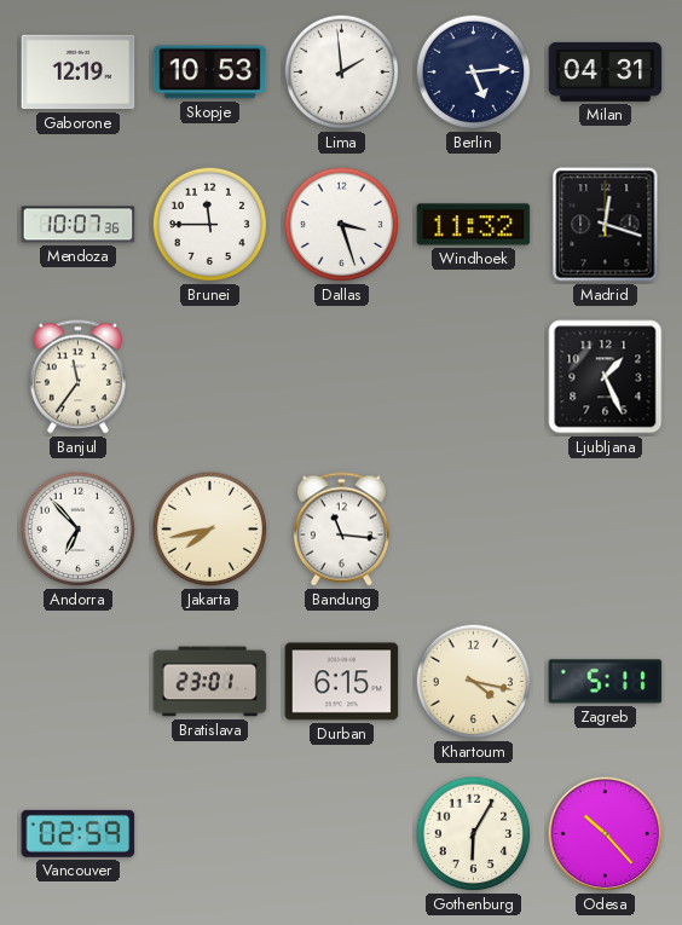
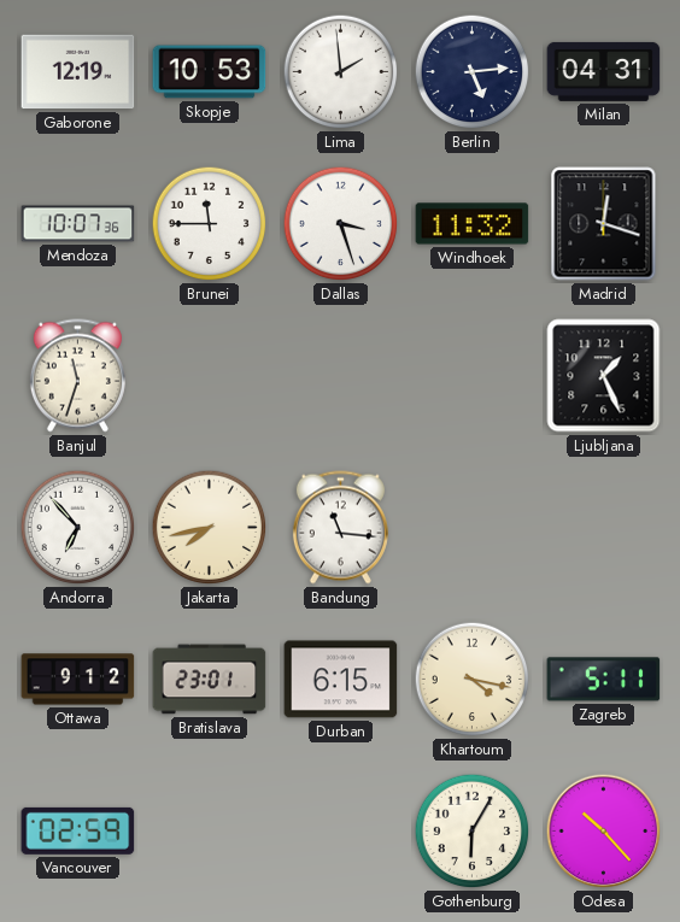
Banjul: 11:36 -> 11:33
Ottawa: none -> 9:12
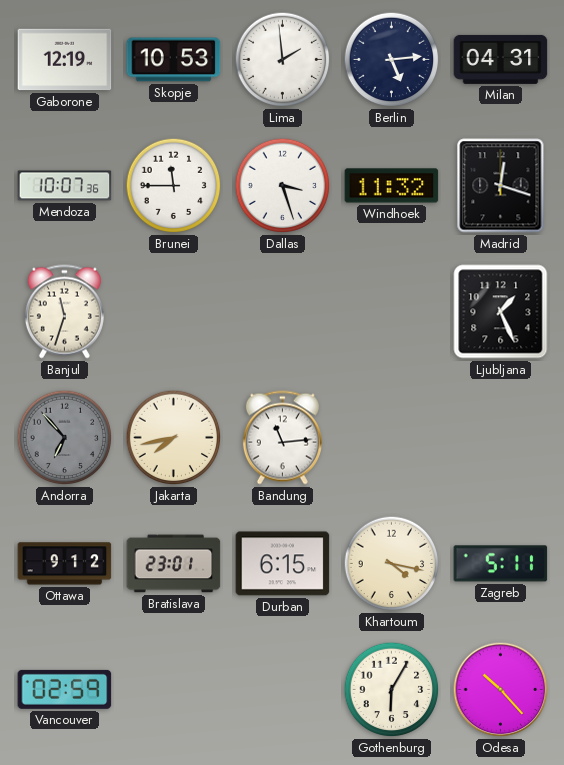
Andorra dial: white -> grey
Bandung: 11:16 -> 11:14
